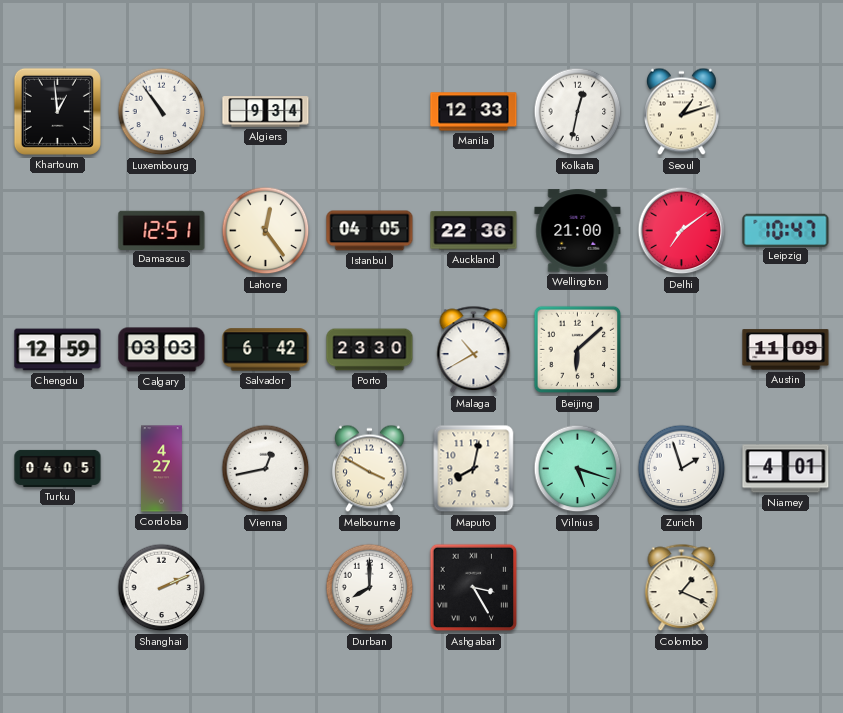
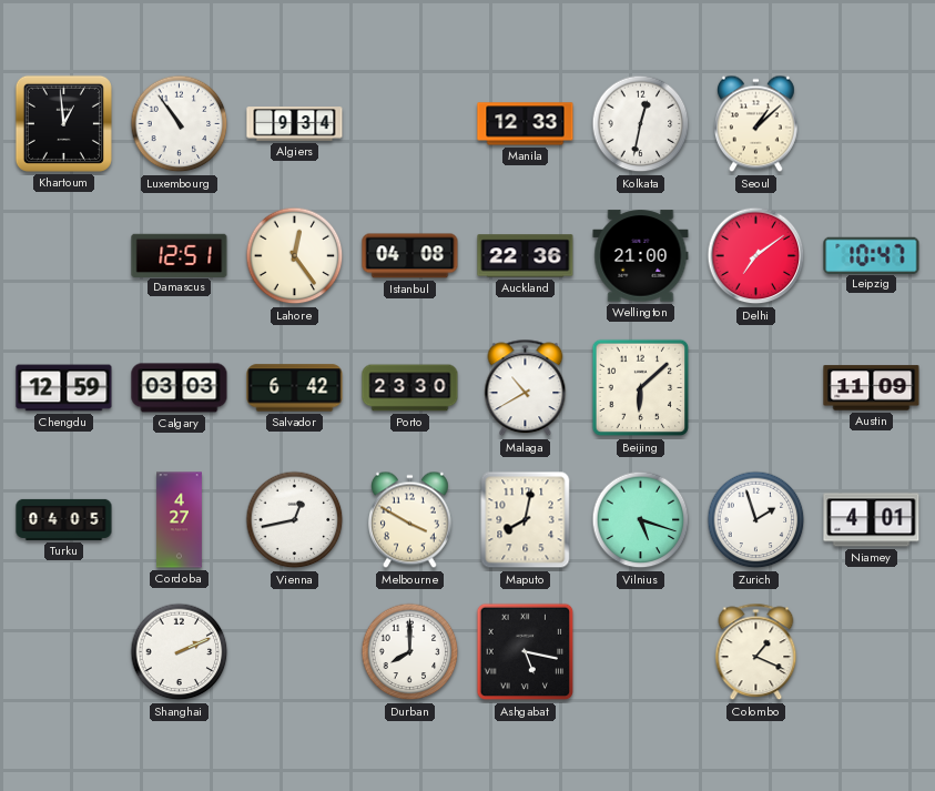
Seoul: 1:12 -> 1:08
Istanbul: 04:05 -> 04:08
Ashgabat: 3:25 -> 5:17
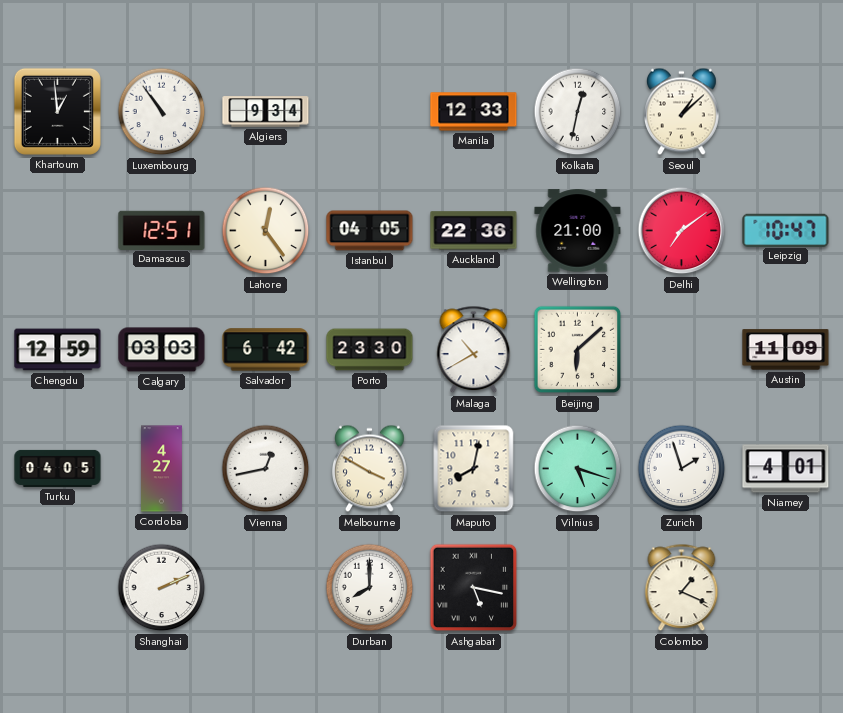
Istanbul: 04:08 -> 04:05
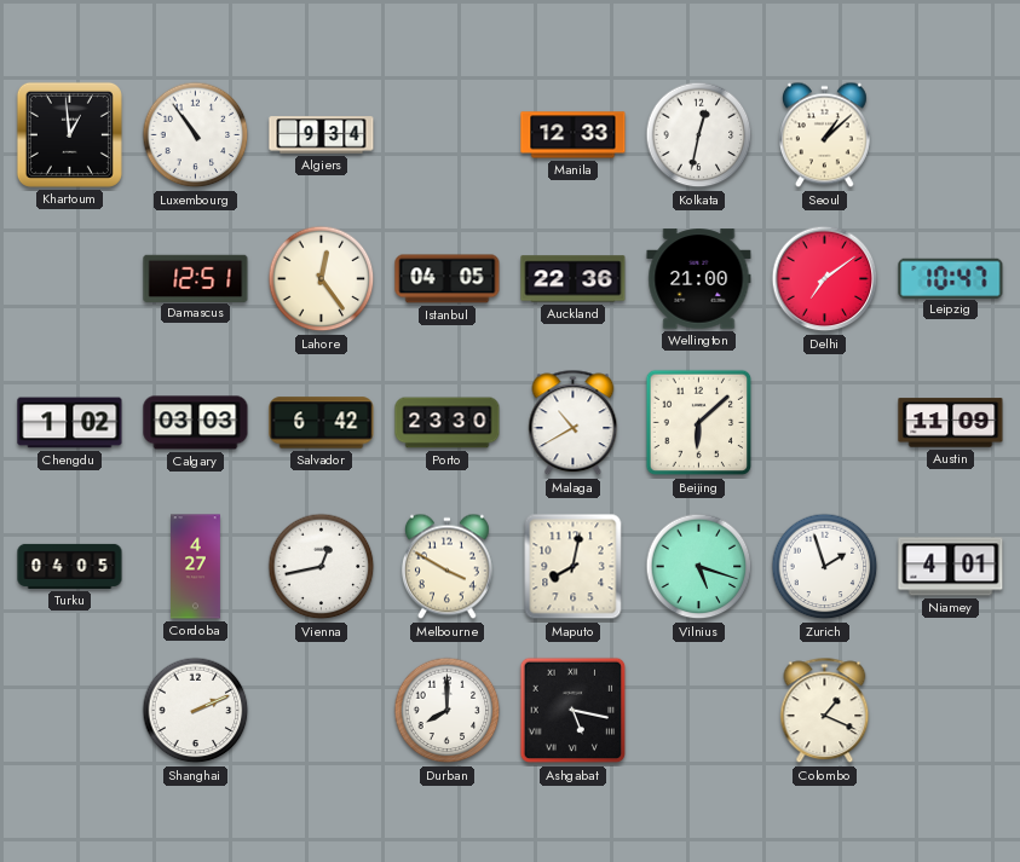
Chengdu: 12:59 -> 1:02
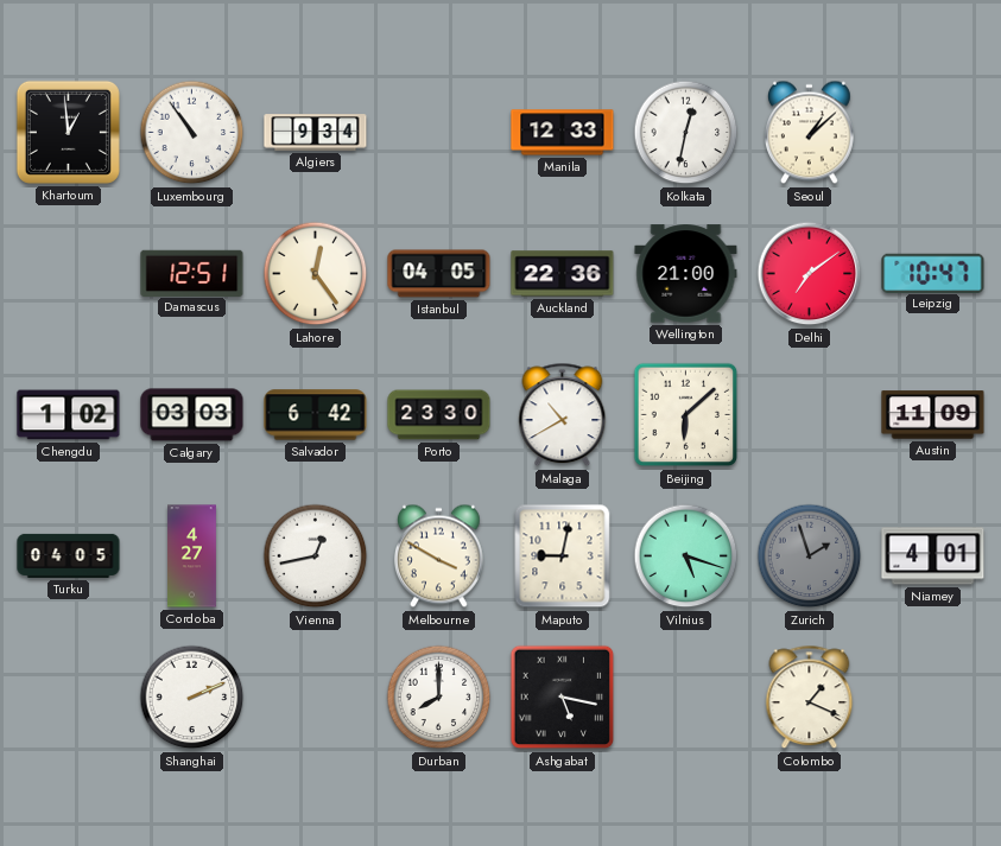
Maputo: 8:02 -> 9:02
Zurich dial: white -> grey
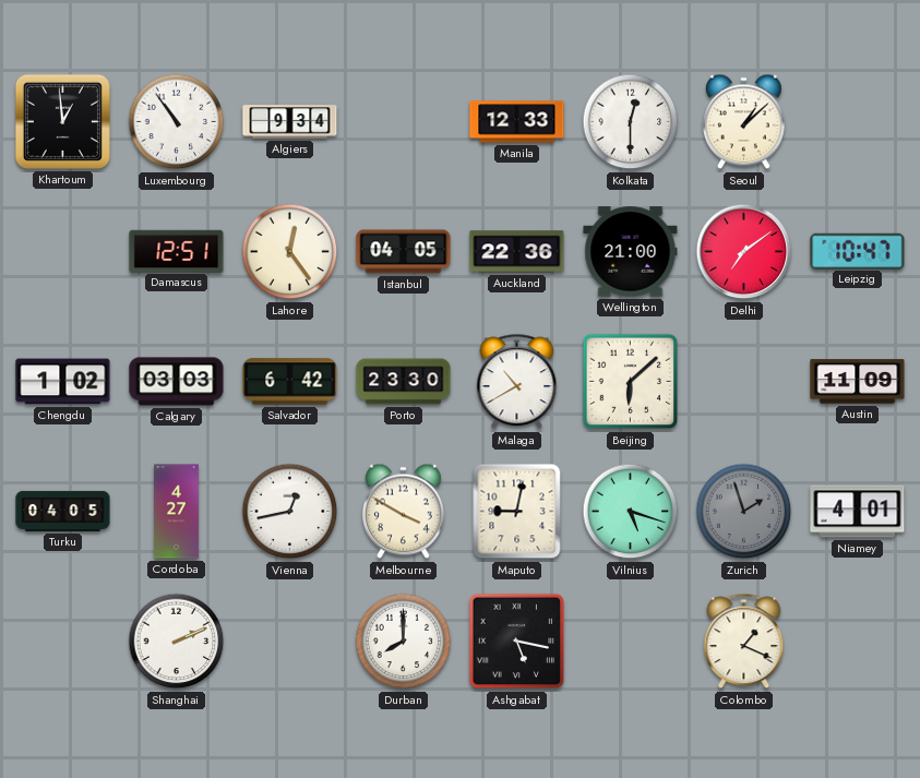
Kolkata: 12:32 -> 12:30
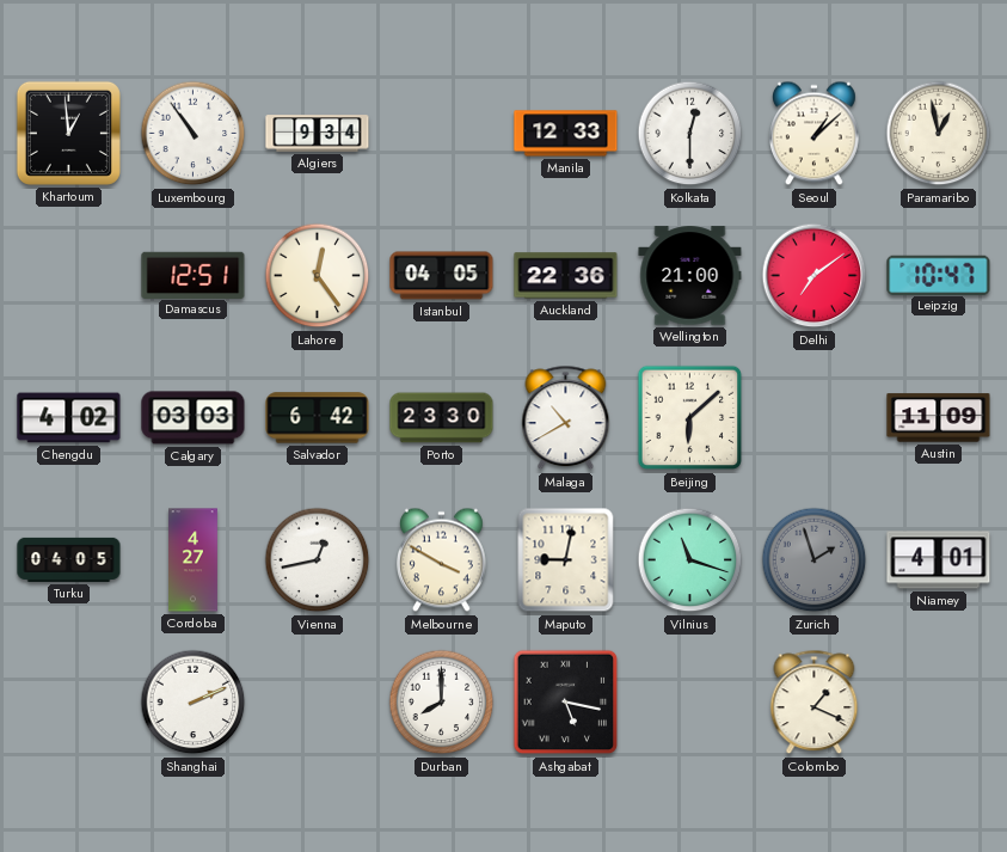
Paramaribo: none -> 12:58
Chengdu: 1:02 -> 4:02
Vilnius: 5:18 -> 11:18
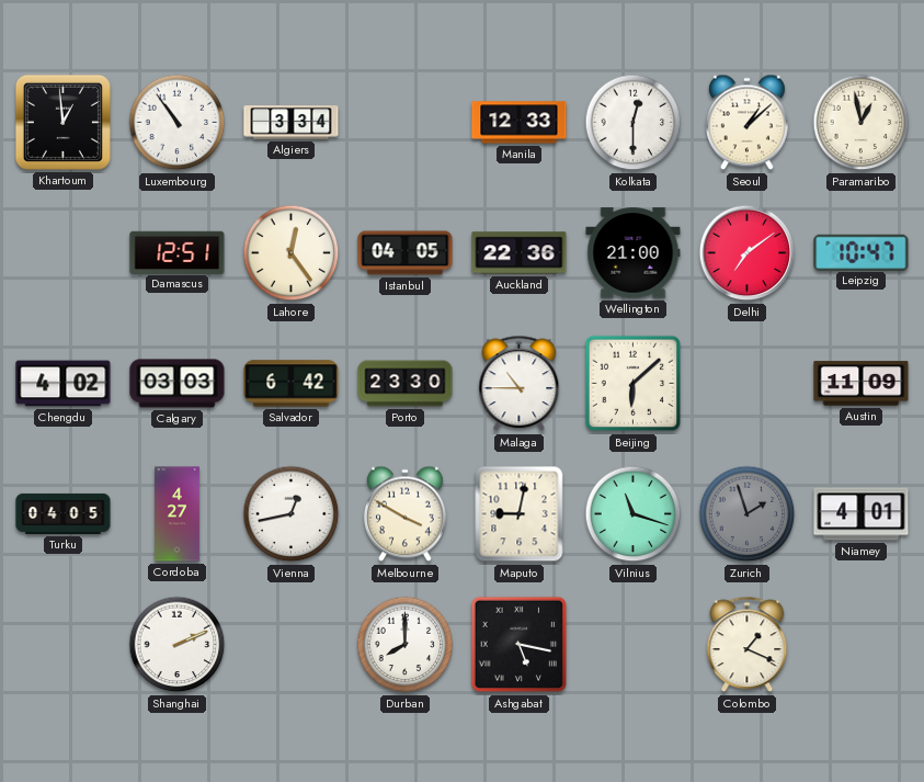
Algiers: 9:34 -> 3:34
Malaga: 10:40 -> 10:45
